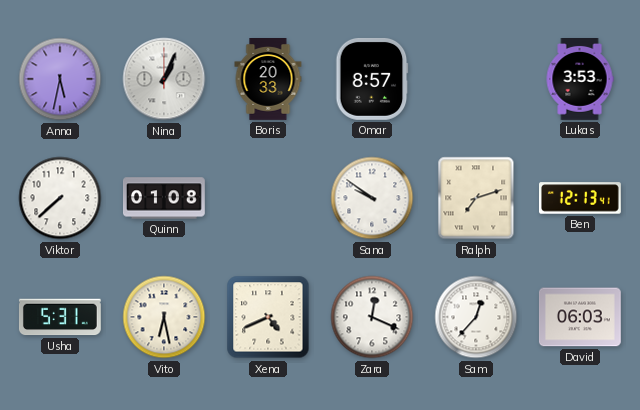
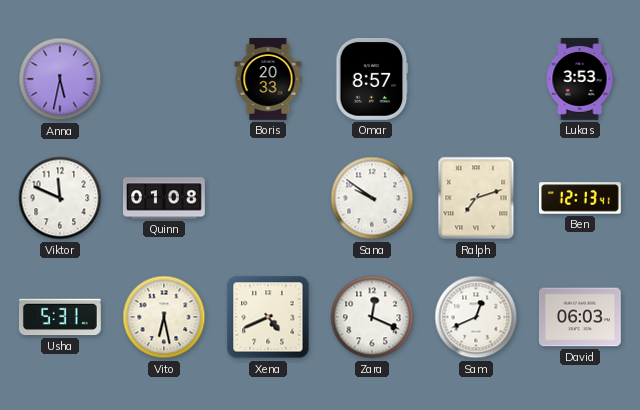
Nina: 1:04 -> none
Viktor: 7:38 -> 11:49
Sam: 12:37 -> 12:41
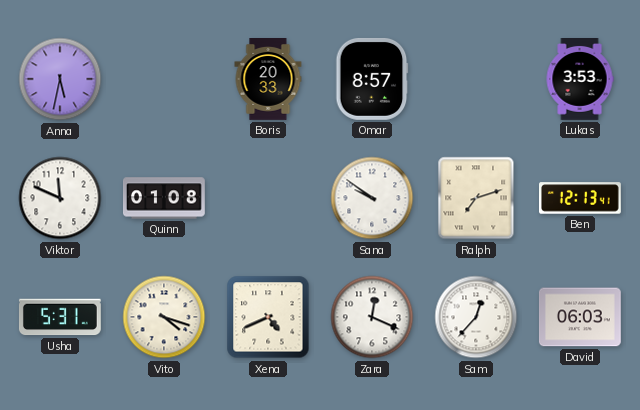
Vito: 6:28 -> 4:18
Sam: 12:41 -> 12:37
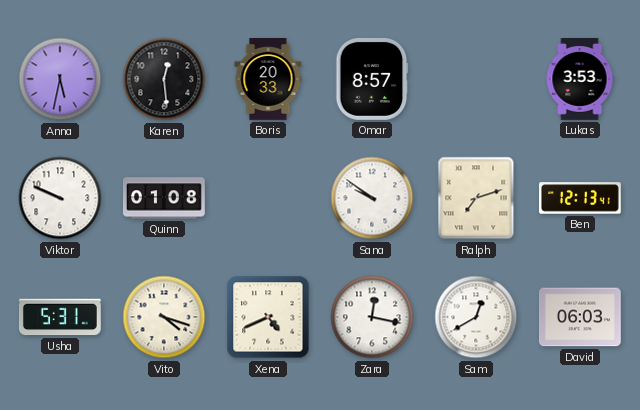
Karen: none -> 12:29
Viktor: 11:49 -> 9:49
Zara: 12:19 -> 12:17
Sam: 12:37 -> 12:40
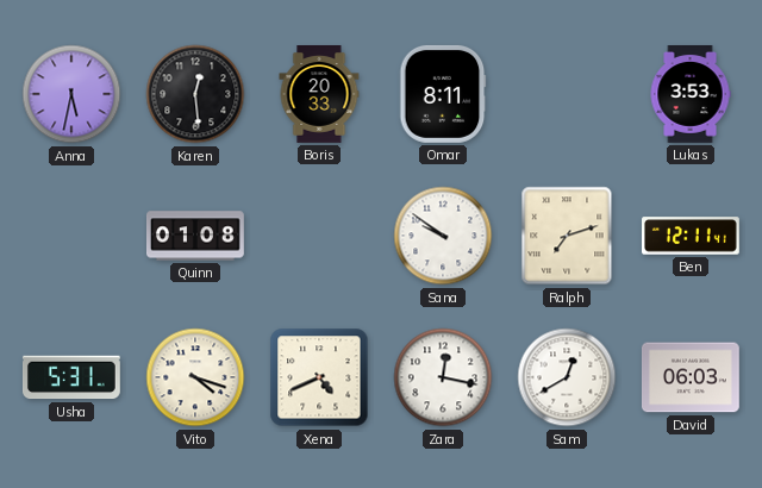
Omar: 8:57 -> 8:11
Viktor: 9:49 -> none
Ben: 12:13 -> 12:11
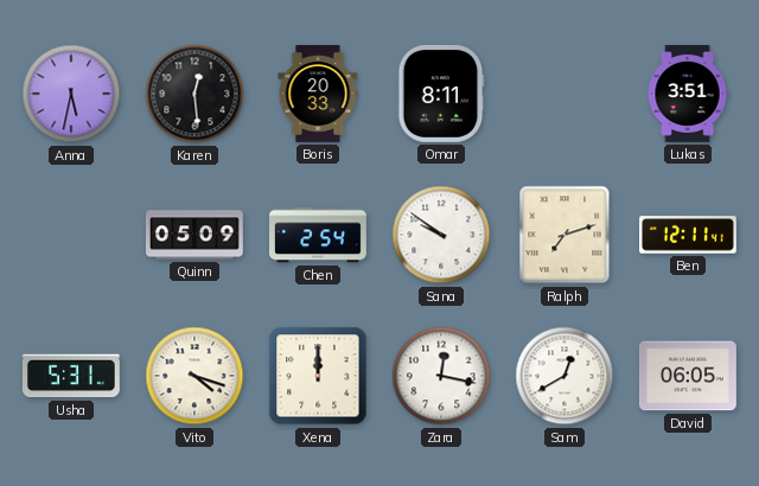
Lukas: 3:53 -> 3:51
Quinn: 01:08 -> 05:09
Chen: none -> 2:54
Xena: 4:41 -> 12:00
David: 06:03 -> 06:05
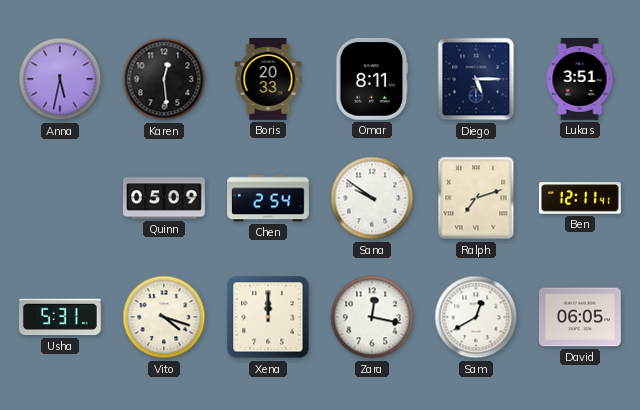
Diego: none -> 5:15
